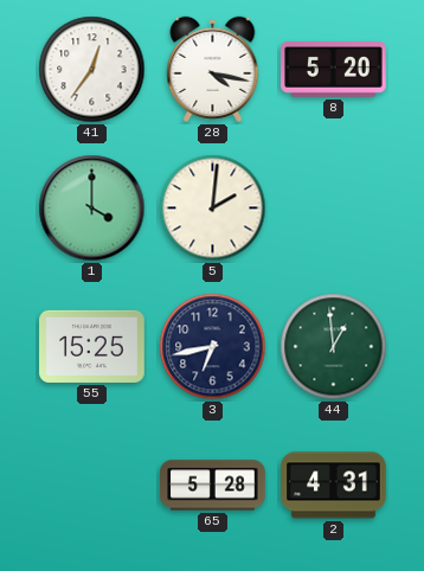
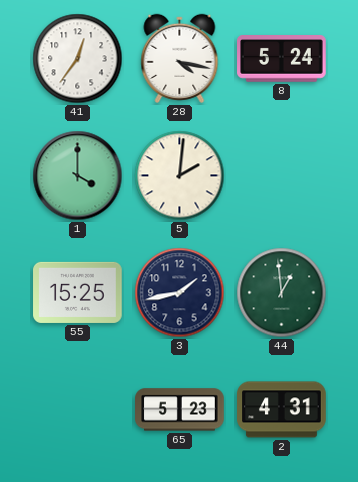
8: 5:20 -> 5:24
3: 6:43 -> 1:43
65: 5:28 -> 5:23
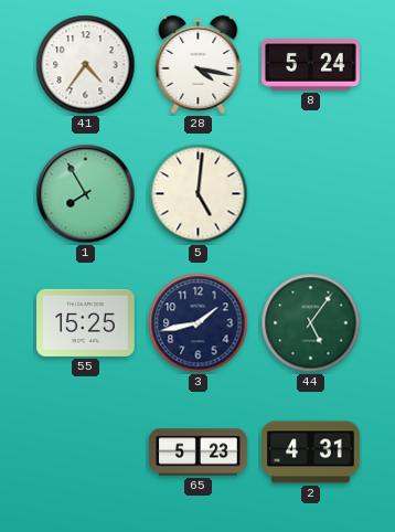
41: 12:36 -> 4:36
1: 4:00 -> 7:55
5: 2:01 -> 5:01
44: 12:59 -> 5:06
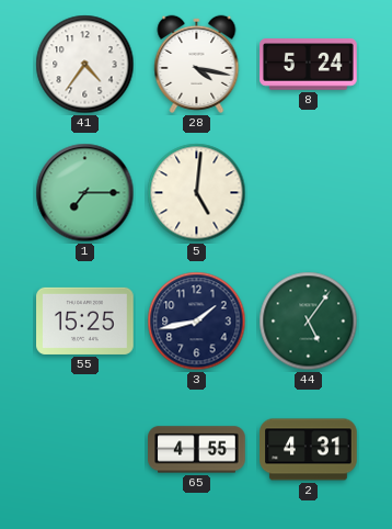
1: 7:55 -> 7:15
65: 5:23 -> 4:55
